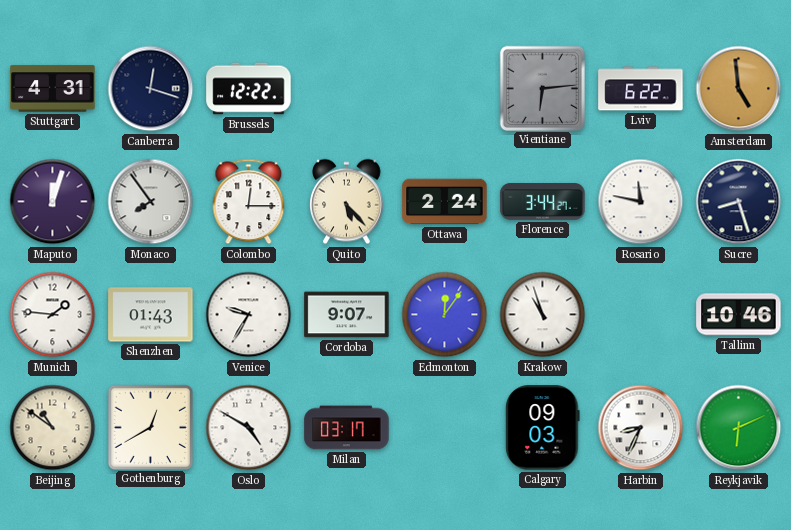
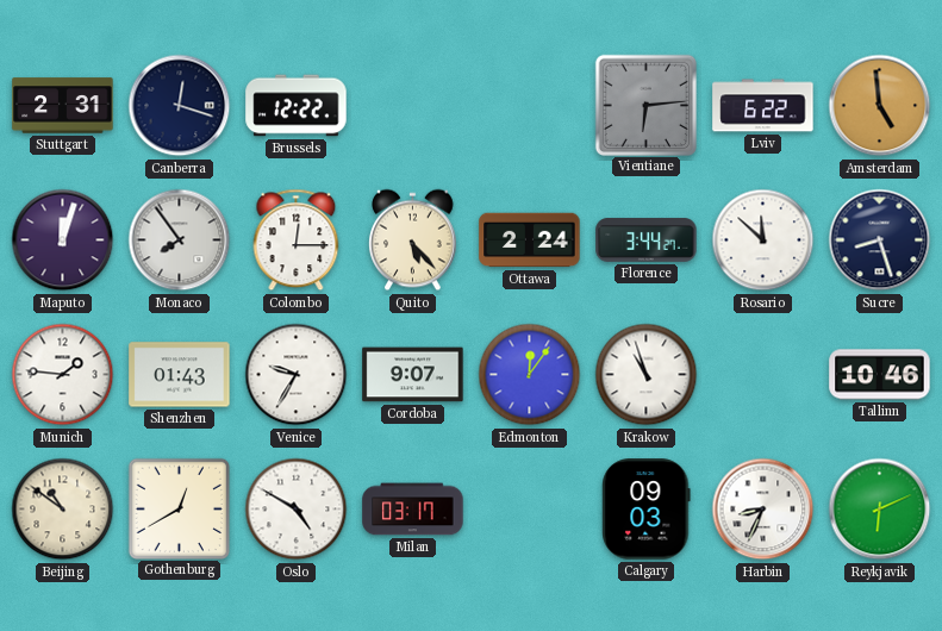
Stuttgart: 4:31 -> 2:31
Rosario: 11:47 -> 11:52
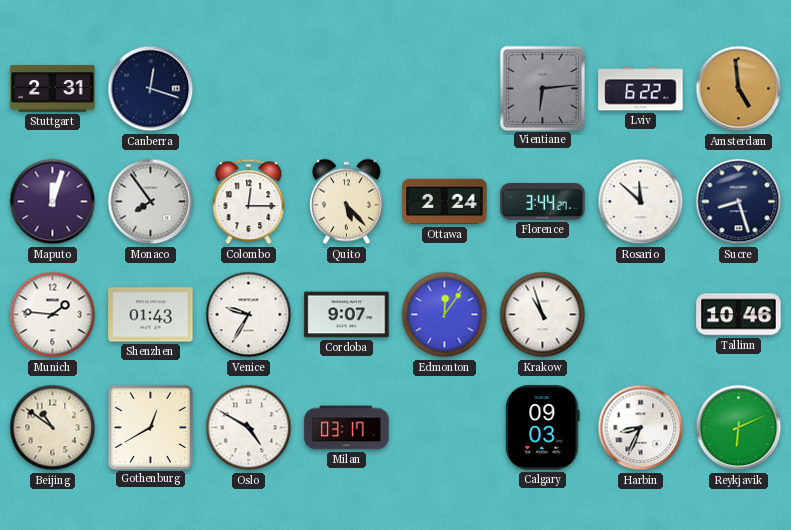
Brussels: 12:22 -> none
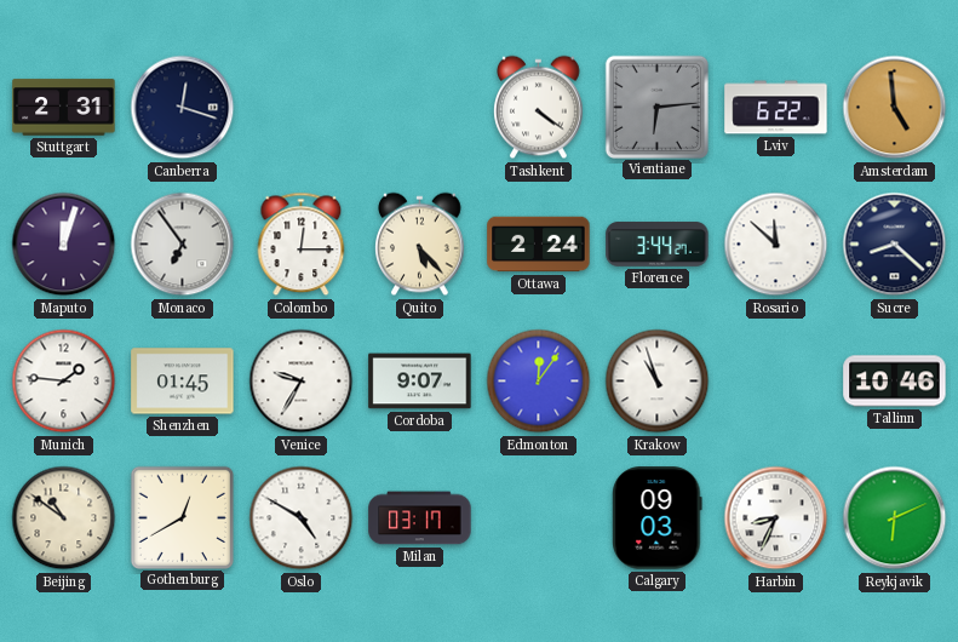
Tashkent: none -> 4:21
Monaco: 7:54 -> 6:54
Sucre: 8:27 -> 8:22
Shenzhen: 01:43 -> 01:45
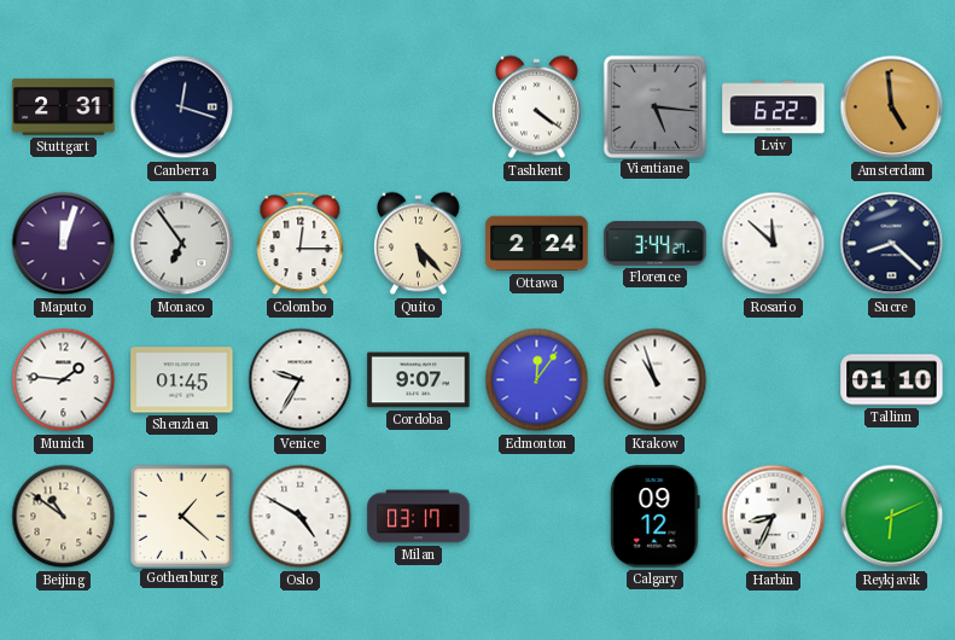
Vientiane: 6:14 -> 5:16
Tallinn: 10:46 -> 01:10
Gothenburg: 12:40 -> 1:22
Calgary: 09:03 -> 09:12
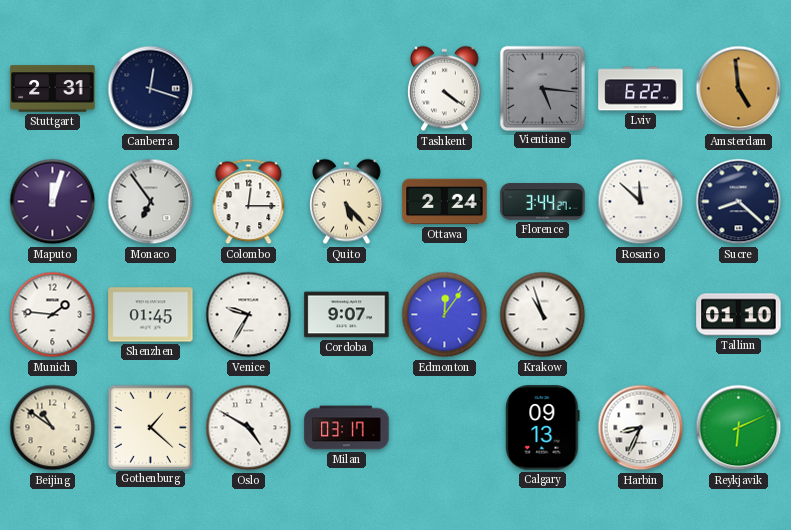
Calgary: 09:12 -> 09:13
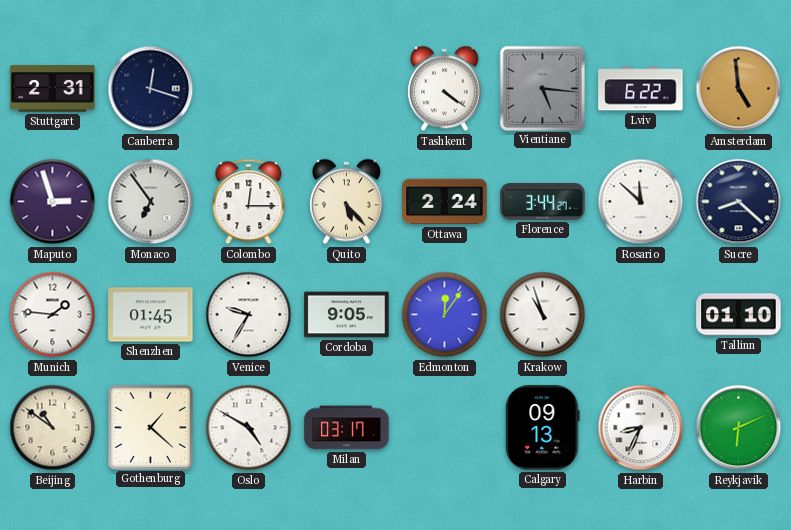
Maputo: 12:03 -> 2:57
Cordoba: 9:07 -> 9:05
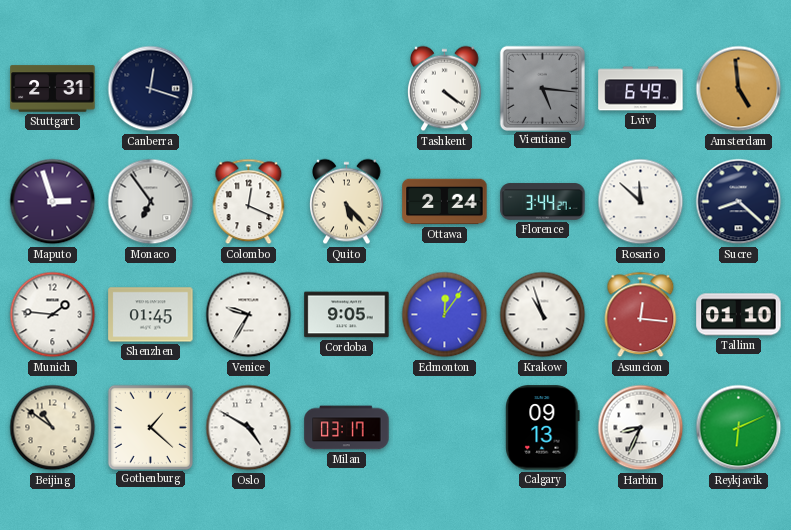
Lviv: 6:22 -> 6:49
Colombo: 12:15 -> 12:19
Asuncion: none -> 12:16
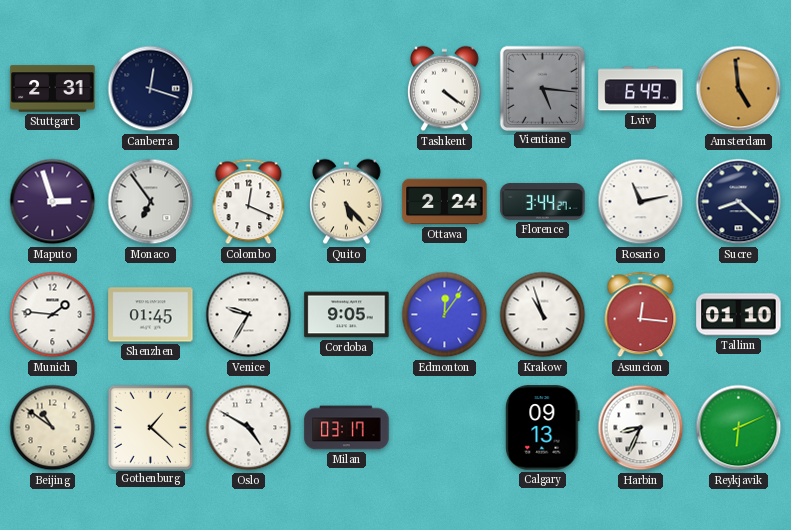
Rosario: 11:52 -> 11:13
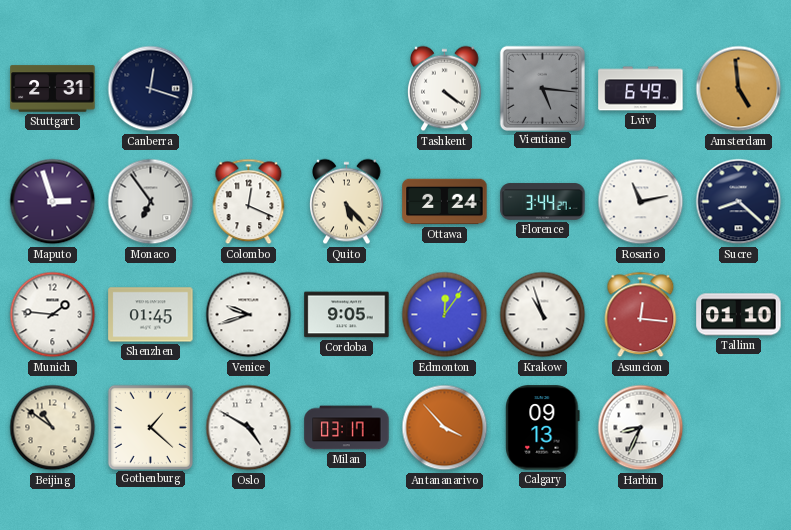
Venice: 9:35 -> 9:42
Antananarivo: none -> 3:53
Reykjavik: 6:11 -> none
